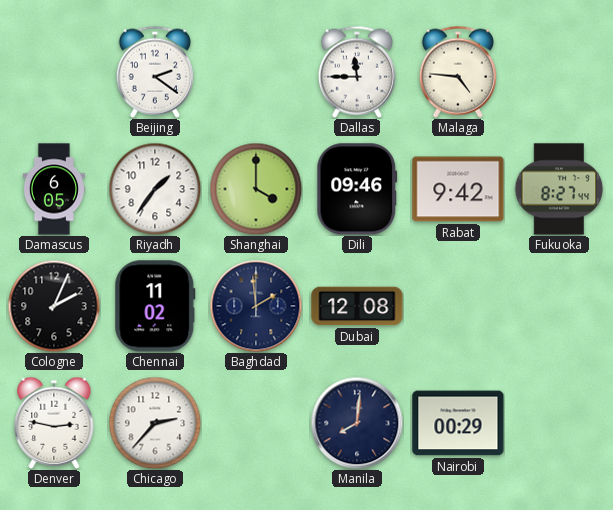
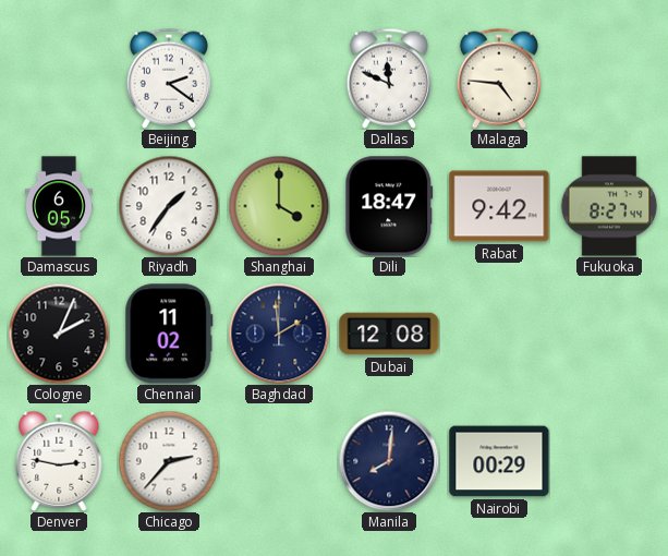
Dallas: 11:45 -> 11:49
Dili: 09:46 -> 18:47
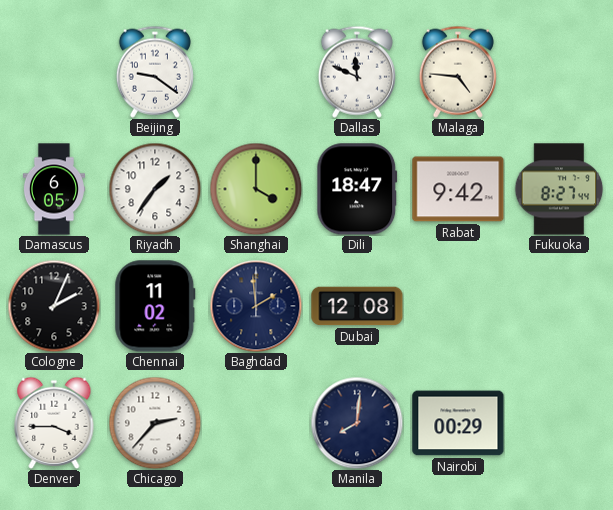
Beijing: 2:21 -> 9:21
Denver: 2:47 -> 3:45
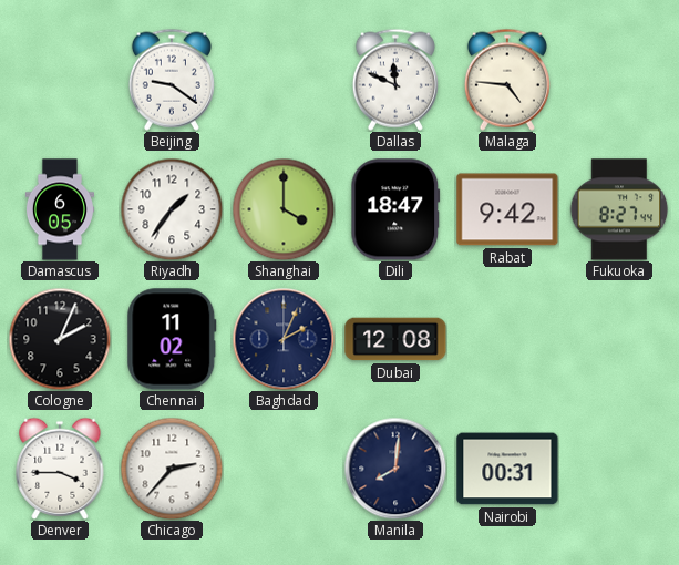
Baghdad: 1:59 -> 2:04
Nairobi: 00:29 -> 00:31
